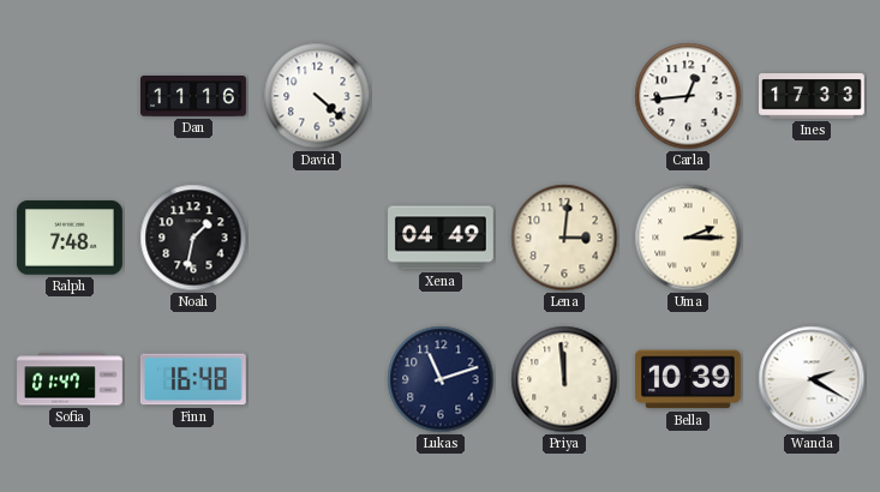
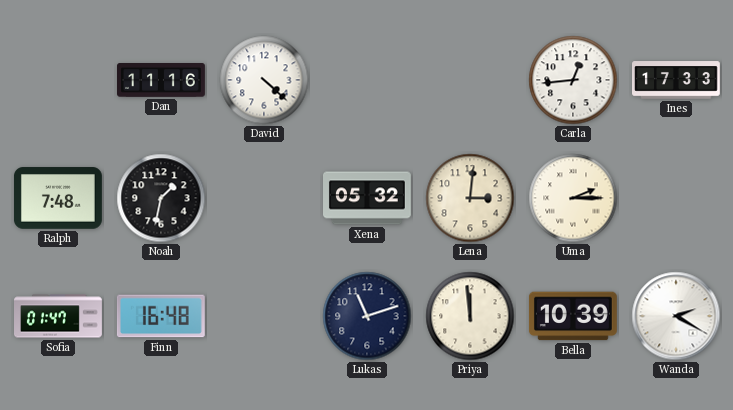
Xena: 04:49 -> 05:32
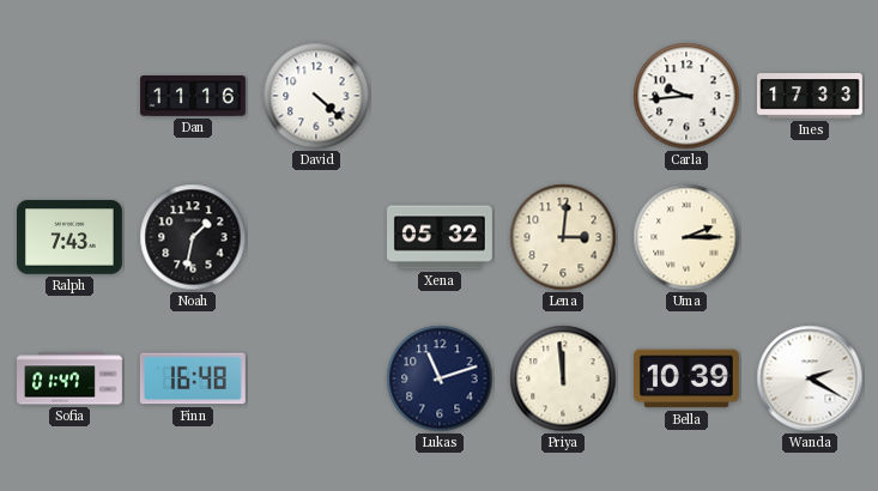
Carla: 12:44 -> 9:44
Ralph: 7:48 -> 7:43
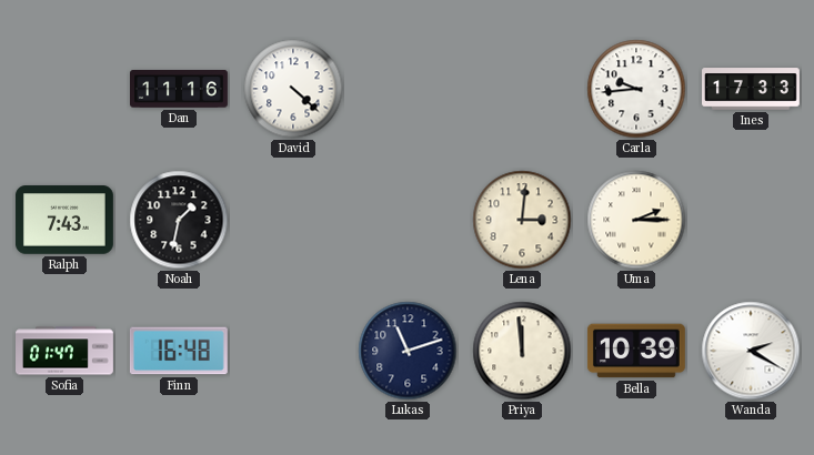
Xena: 05:32 -> none
